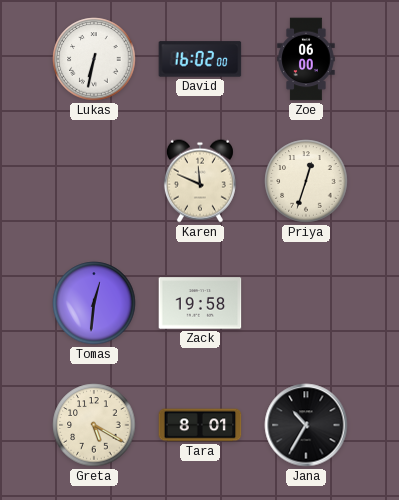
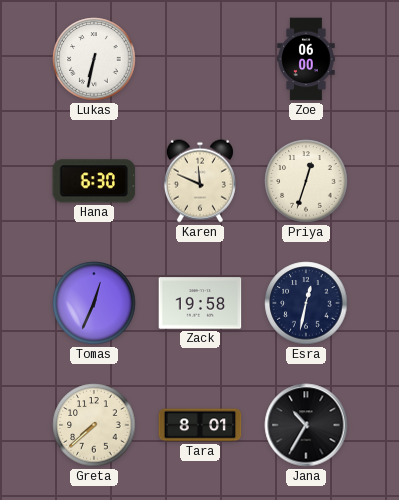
David: 16:02 -> none
Hana: none -> 6:30
Tomas: 12:31 -> 12:34
Esra: none -> 12:32
Greta: 5:20 -> 7:38
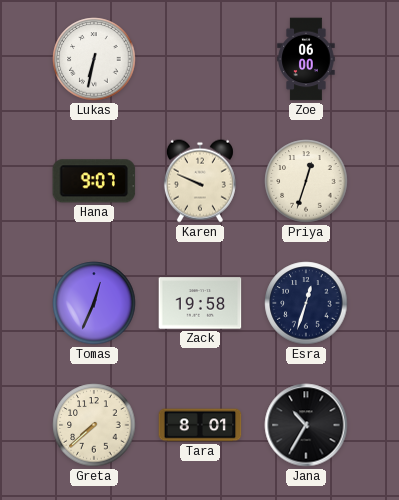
Hana: 6:30 -> 9:07
Karen: 11:49 -> 9:49
Esra: 12:32 -> 12:33
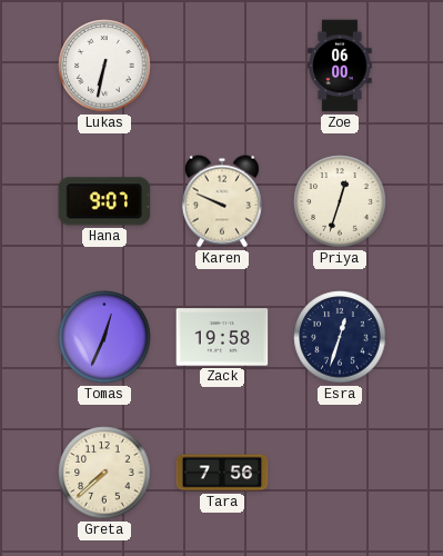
Tara: 8:01 -> 7:56
Jana: 10:35 -> none
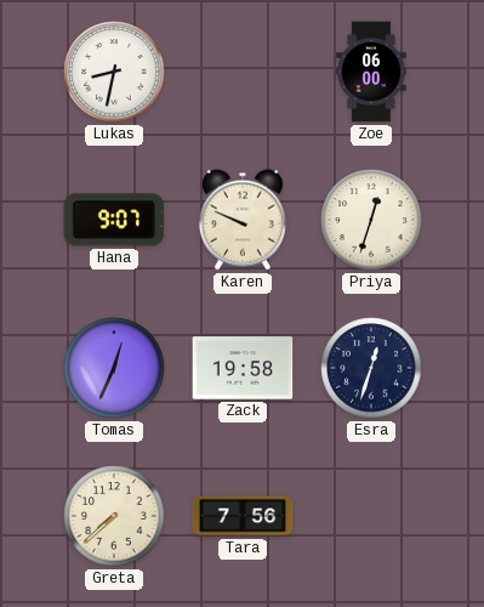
Lukas: 6:32 -> 8:32
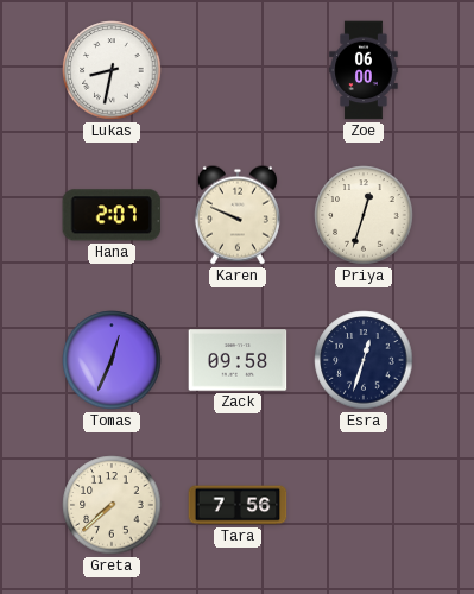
Hana: 9:07 -> 2:07
Zack: 19:58 -> 09:58
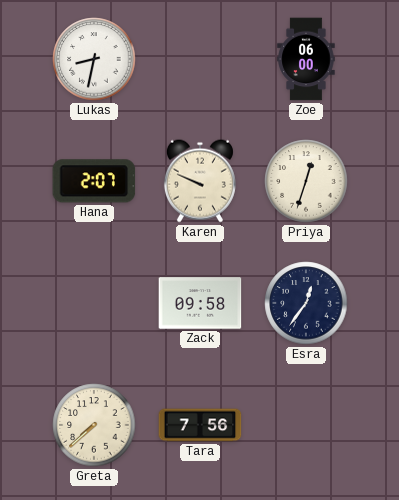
Tomas: 12:34 -> none
Esra: 12:33 -> 12:36
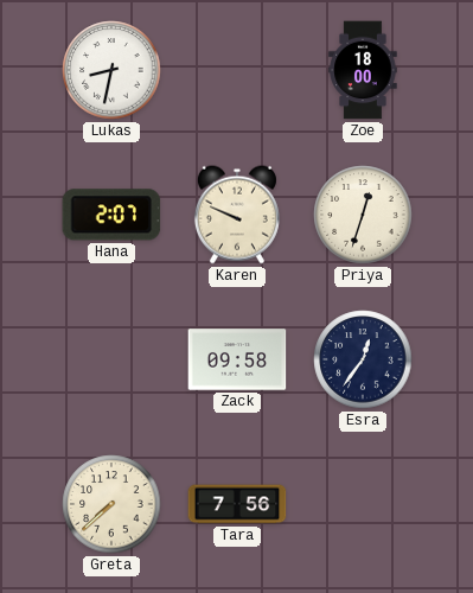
Zoe: 06:00 -> 18:00
